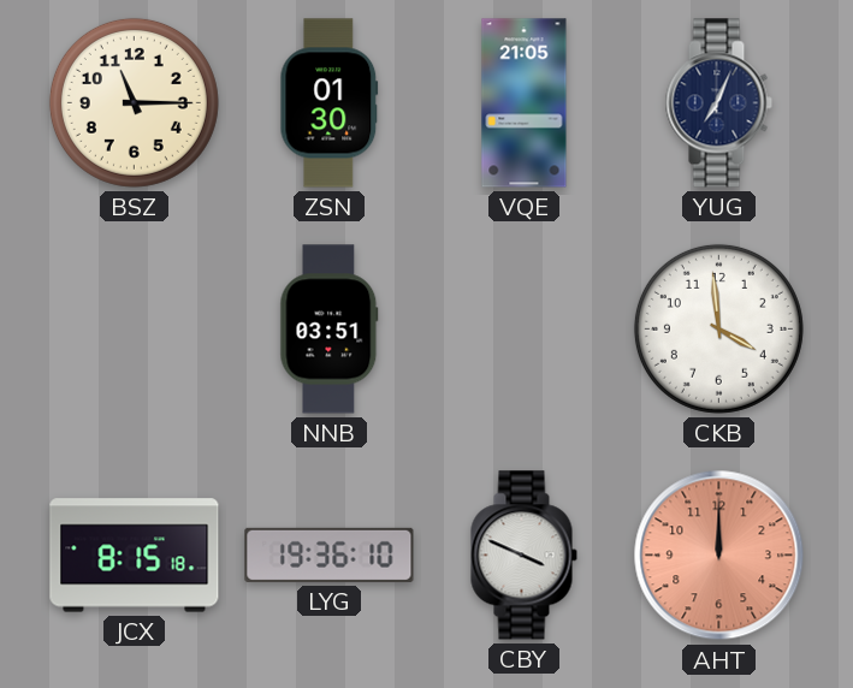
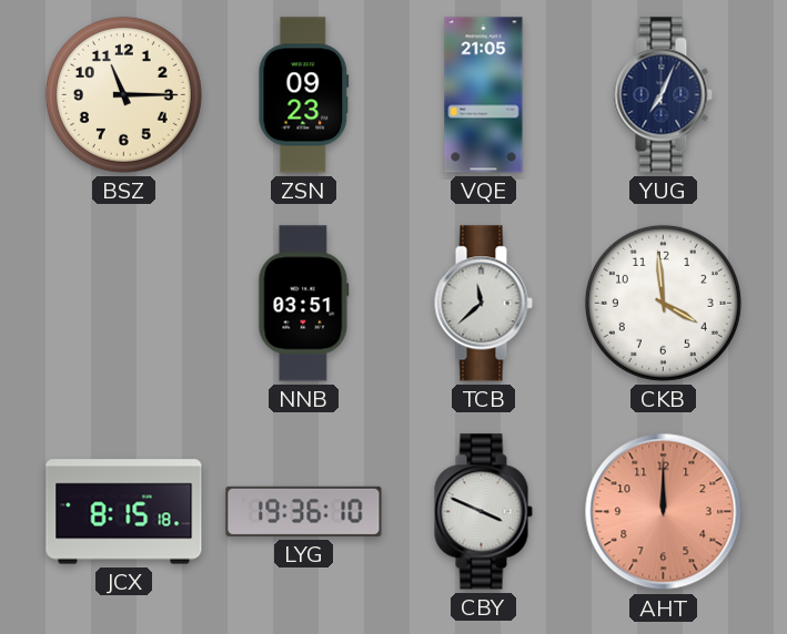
ZSN: 01:30 -> 09:23
TCB: none -> 11:38
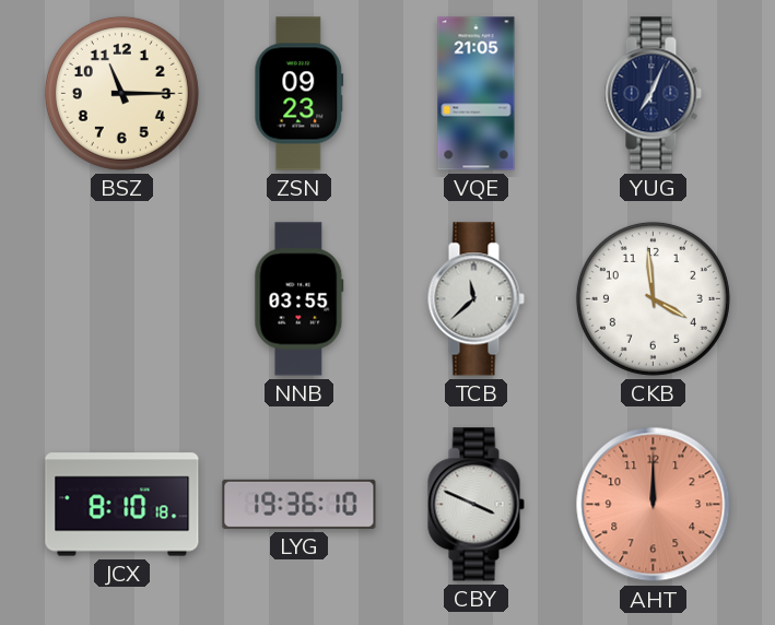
NNB: 03:51 -> 03:55
JCX: 8:15 -> 8:10
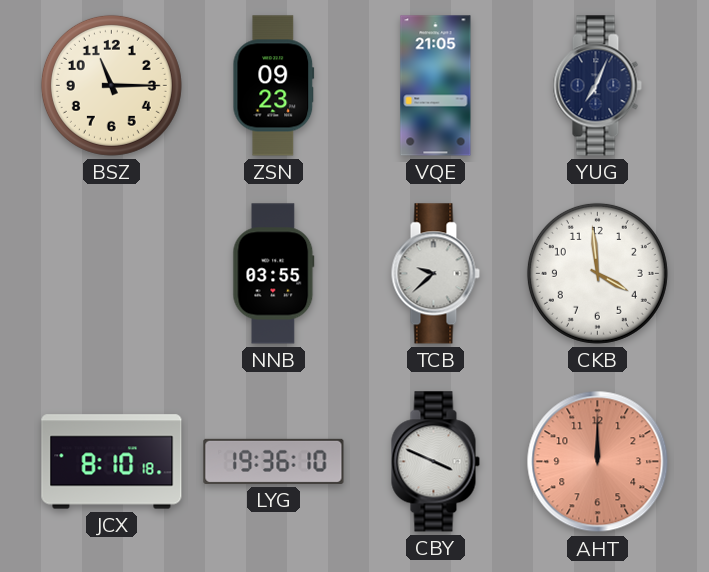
TCB: 11:38 -> 9:38
